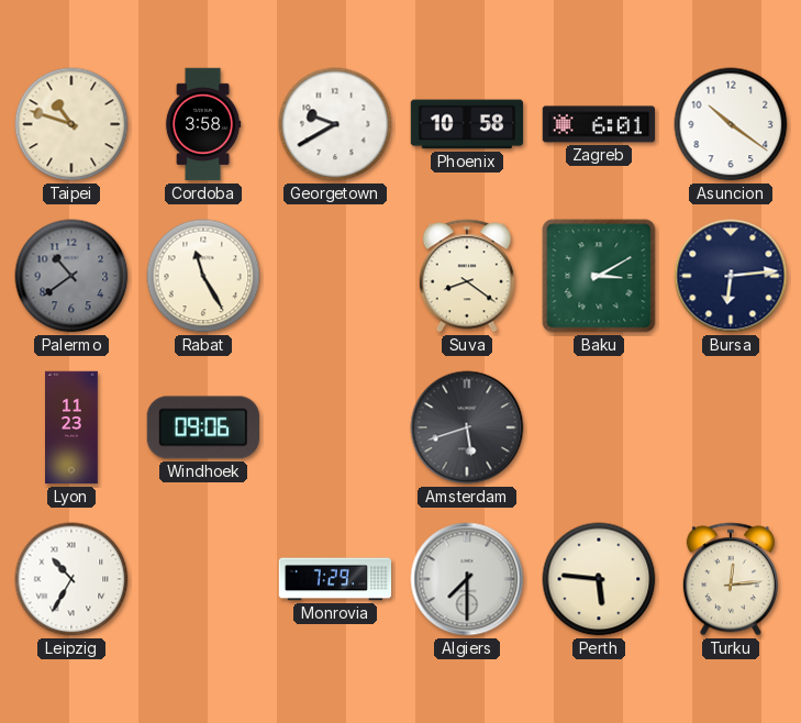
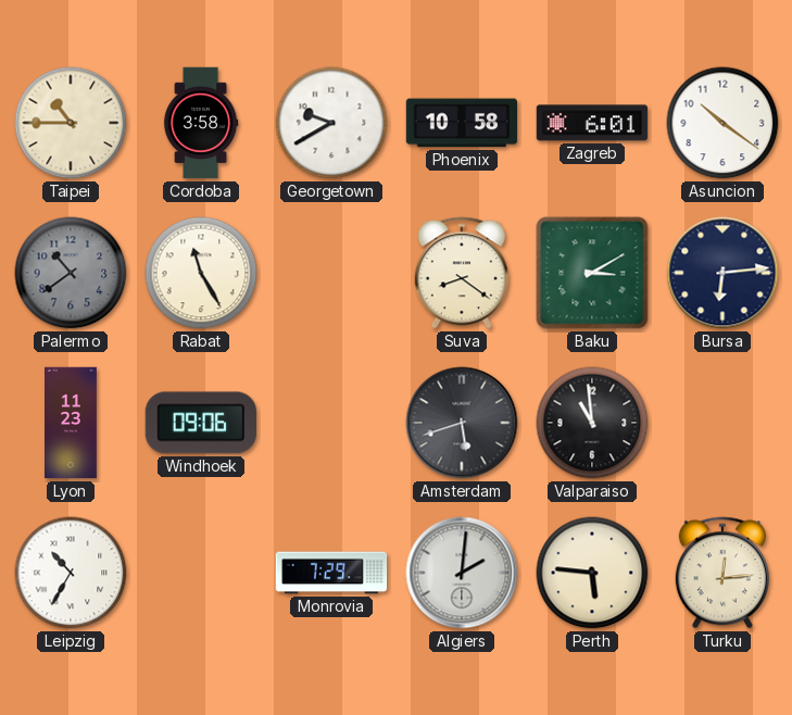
Taipei: 10:48 -> 10:45
Valparaiso: none -> 10:59
Algiers: 7:30 -> 2:01
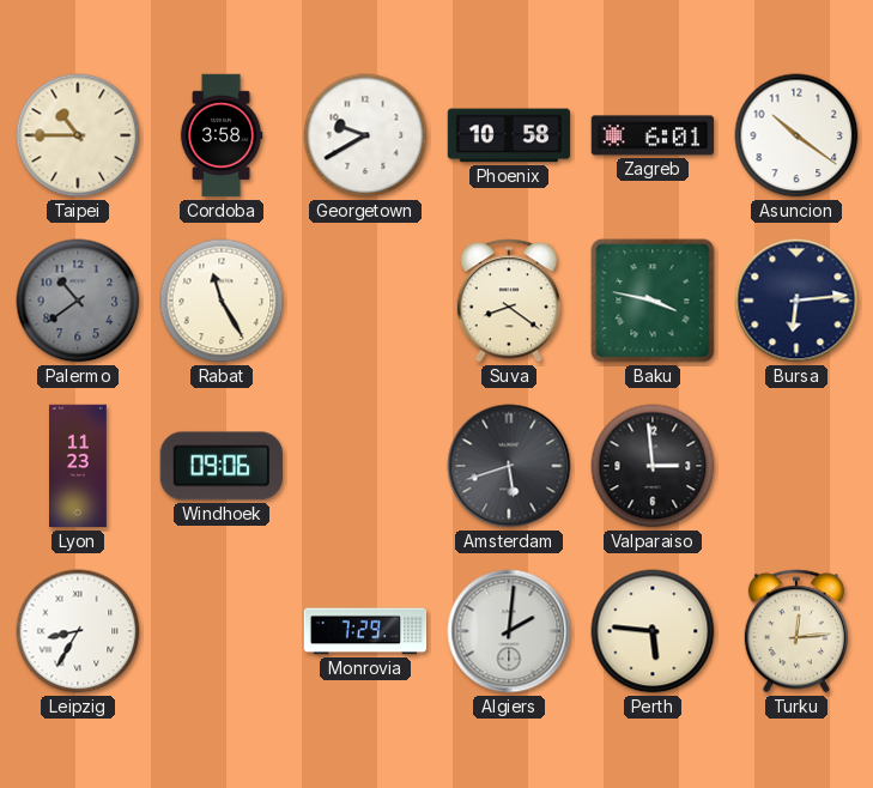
Baku: 3:10 -> 3:47
Valparaiso: 10:59 -> 2:59
Leipzig: 10:35 -> 8:35
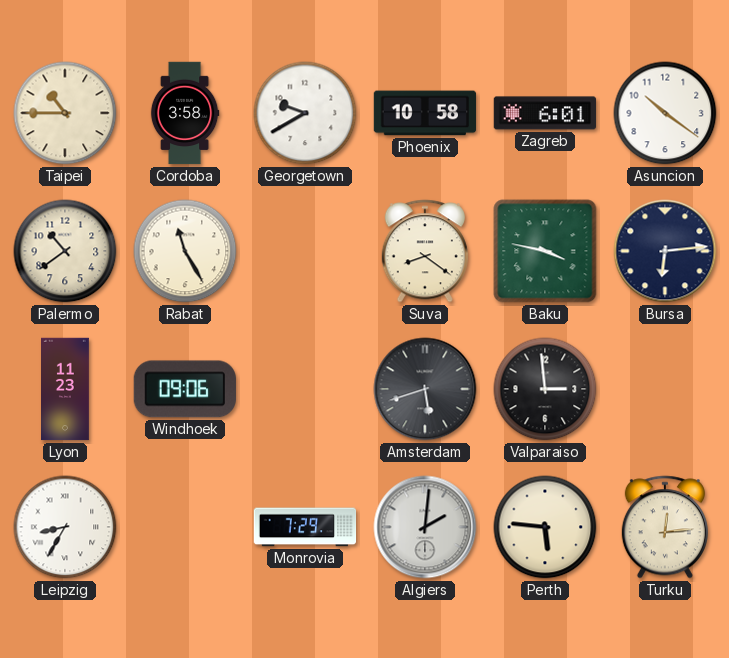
Palermo dial: grey -> cream
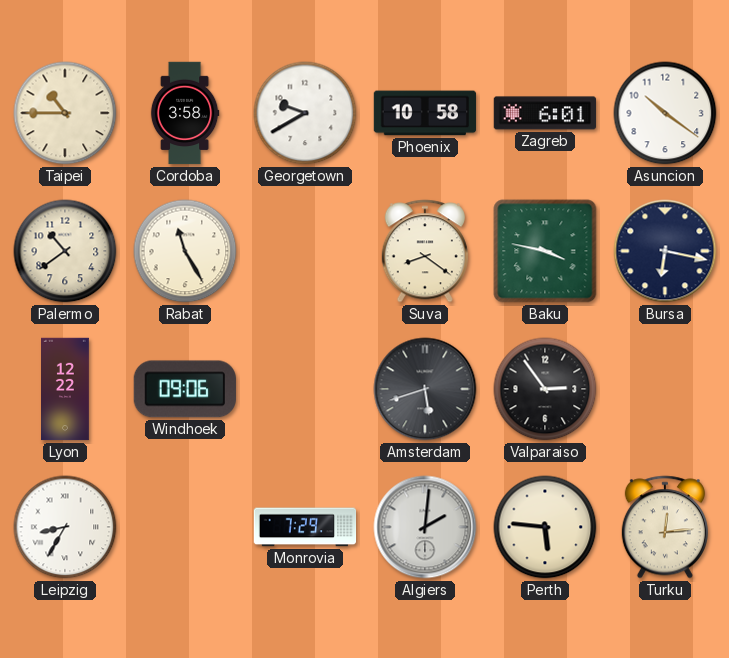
Bursa: 6:14 -> 6:17
Lyon: 11:23 -> 12:22
Valparaiso: 2:59 -> 2:54
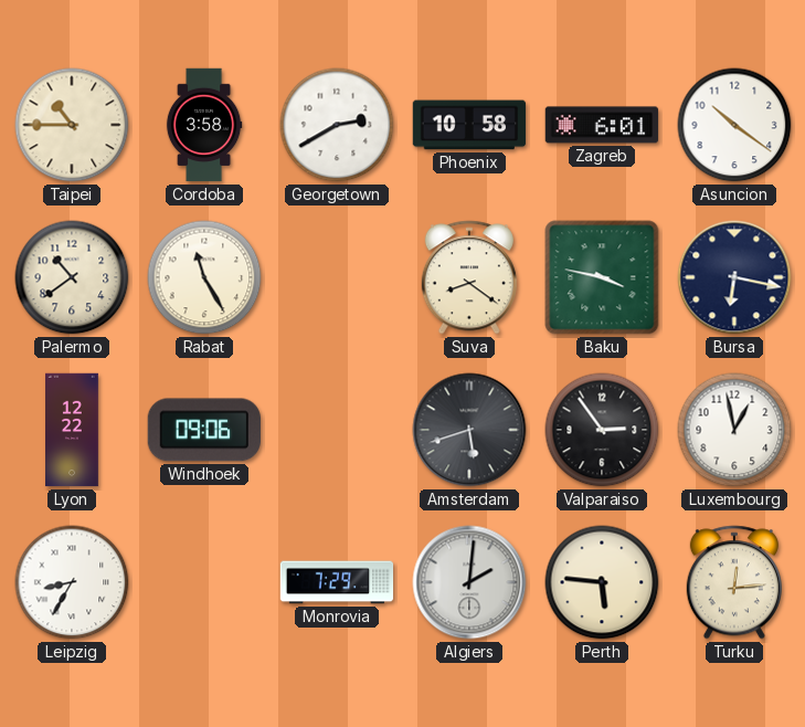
Georgetown: 9:40 -> 2:40
Luxembourg: none -> 12:58
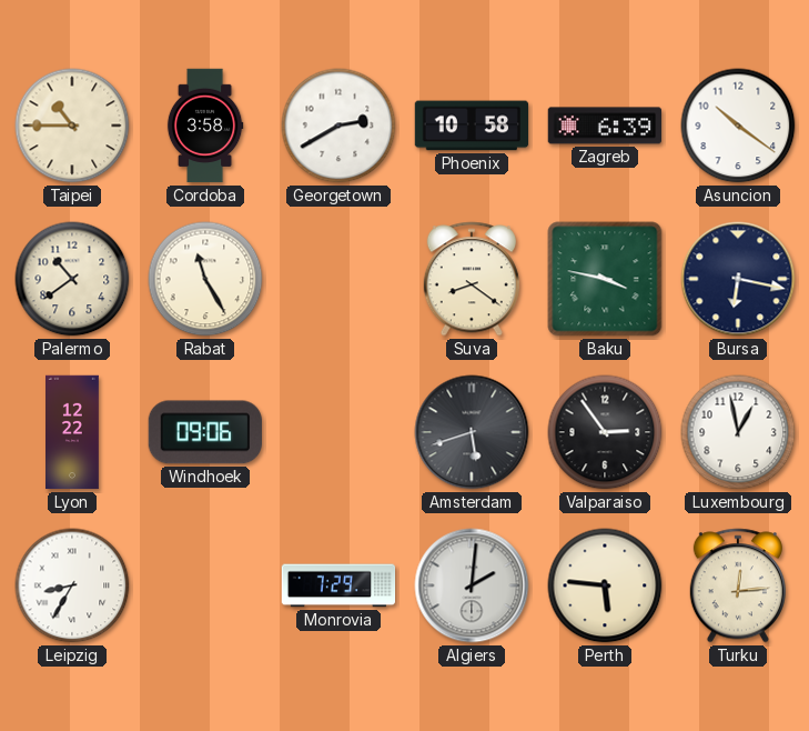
Zagreb: 6:01 -> 6:39
